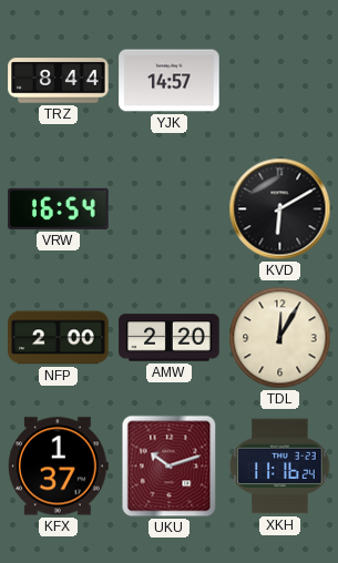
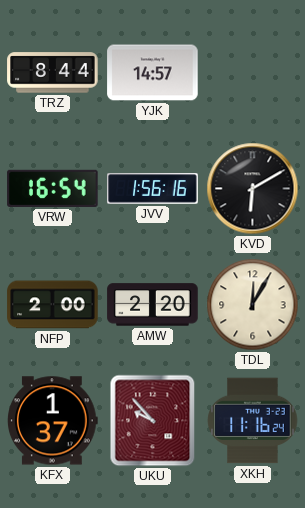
JVV: none -> 1:56
UKU: 10:12 -> 9:53
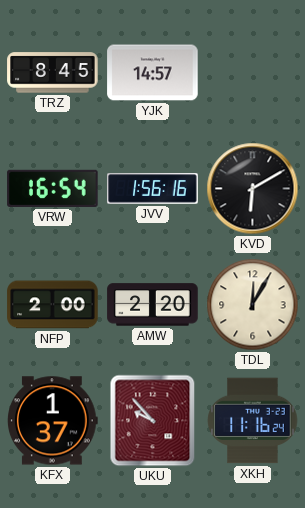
TRZ: 8:44 -> 8:45
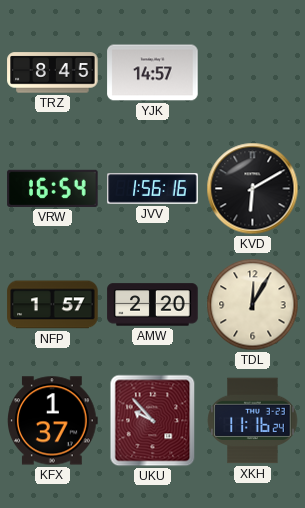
NFP: 2:00 -> 1:57
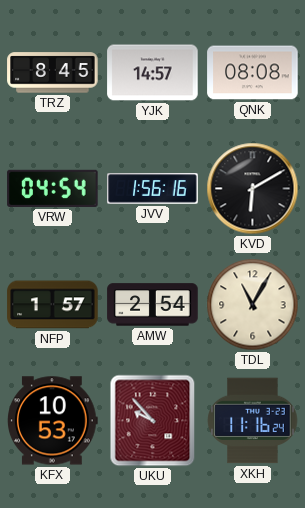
QNK: none -> 08:08
VRW: 16:54 -> 04:54
AMW: 2:20 -> 2:54
TDL: 12:05 -> 11:05
KFX: 1:37 -> 10:53
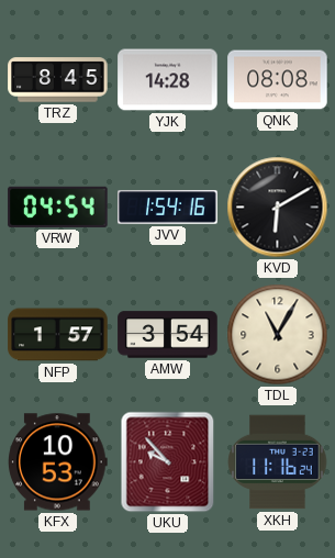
YJK: 14:57 -> 14:28
JVV: 1:56 -> 1:54
AMW: 2:54 -> 3:54
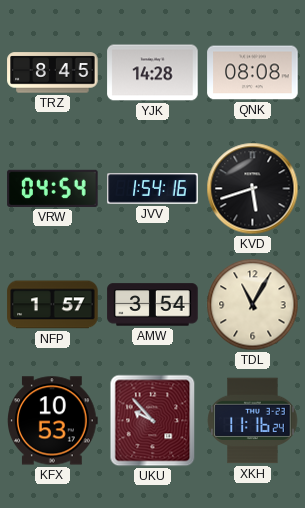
KVD: 6:10 -> 5:42
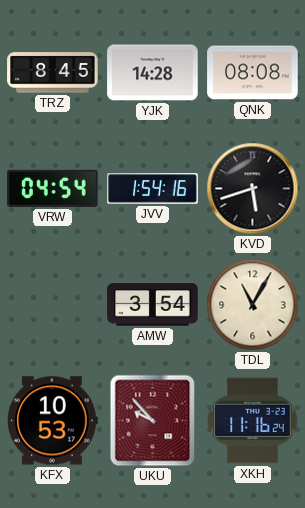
NFP: 1:57 -> none
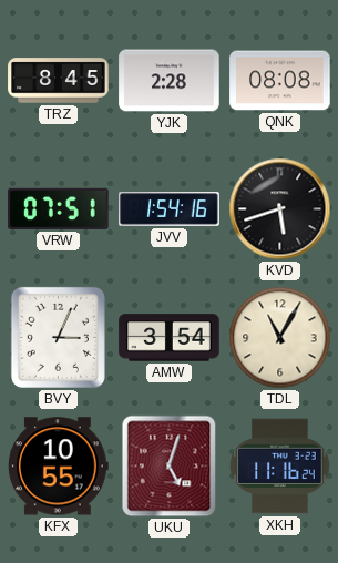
YJK: 14:28 -> 2:28
VRW: 04:54 -> 07:51
BVY: none -> 3:04
KFX: 10:53 -> 10:55
UKU: 9:53 -> 5:03
